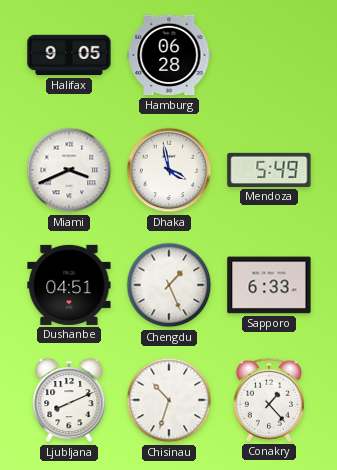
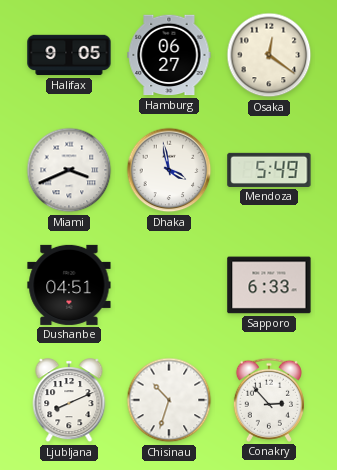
Hamburg: 06:28 -> 06:27
Osaka: none -> 12:21
Chengdu: 1:26 -> none
Conakry: 1:23 -> 2:53
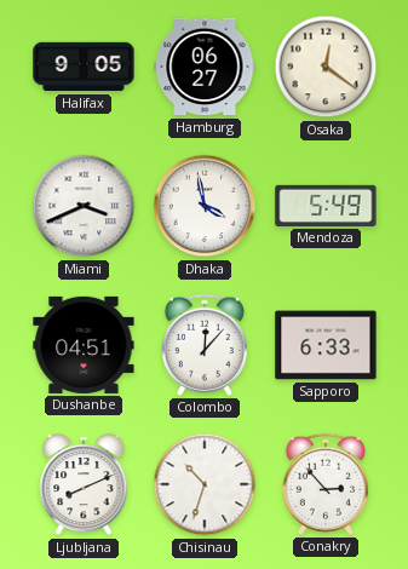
Colombo: none -> 12:07
